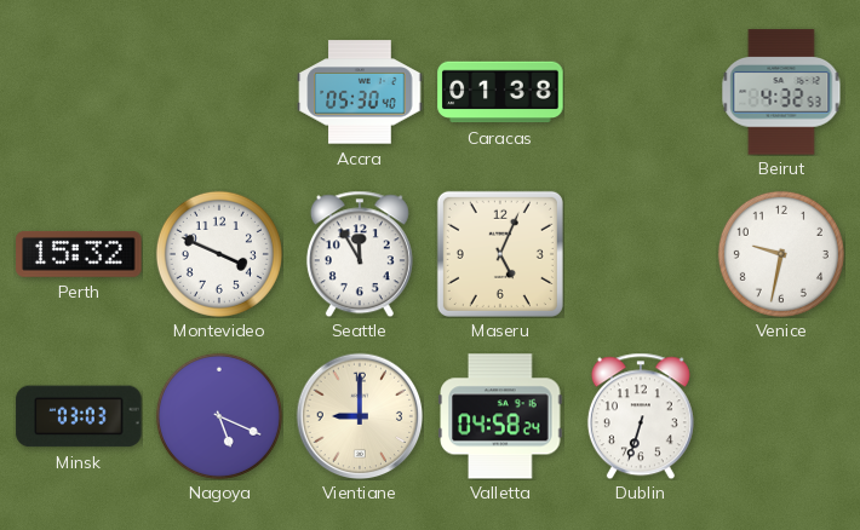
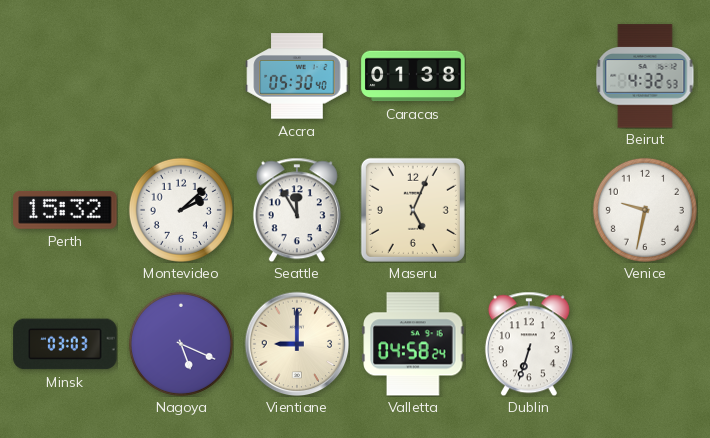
Montevideo: 3:49 -> 2:08
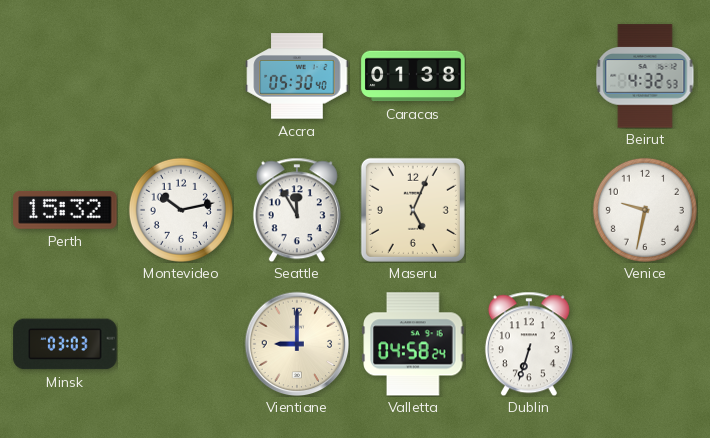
Montevideo: 2:08 -> 10:13
Nagoya: 5:19 -> none
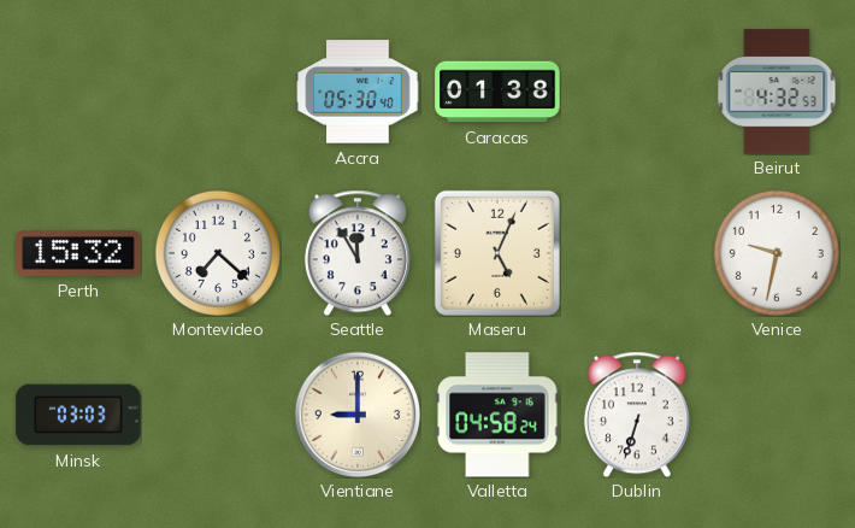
Montevideo: 10:13 -> 7:22
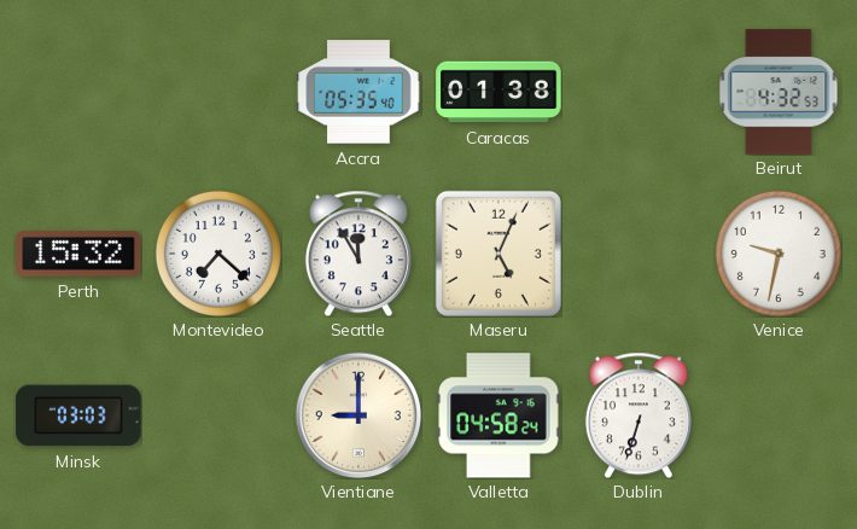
Accra: 05:30 -> 05:35
